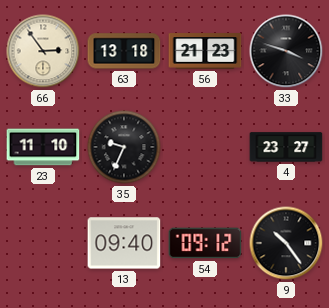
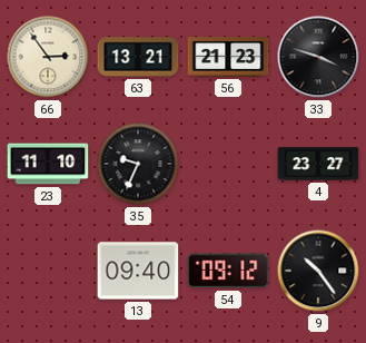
63: 13:18 -> 13:21
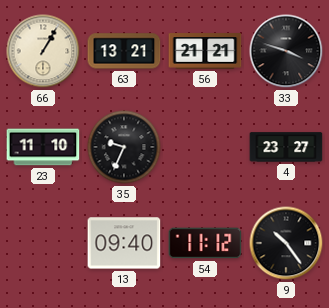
66: 2:54 -> 1:05
56: 21:23 -> 21:21
54: 09:12 -> 11:12
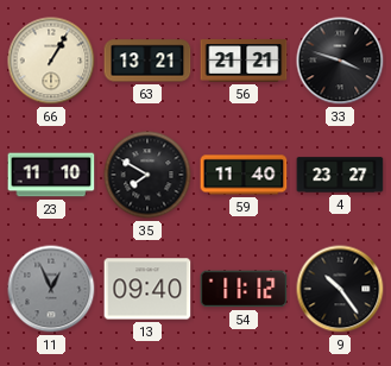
35: 9:34 -> 7:50
59: none -> 11:40
11: none -> 12:56
